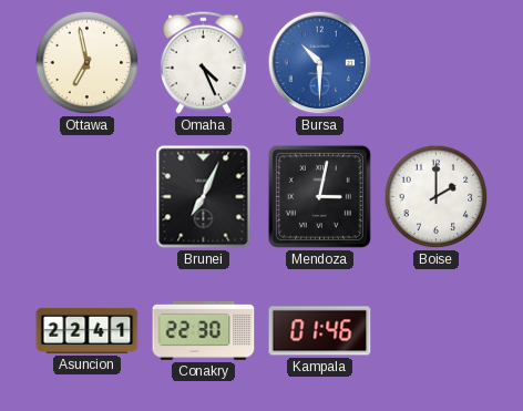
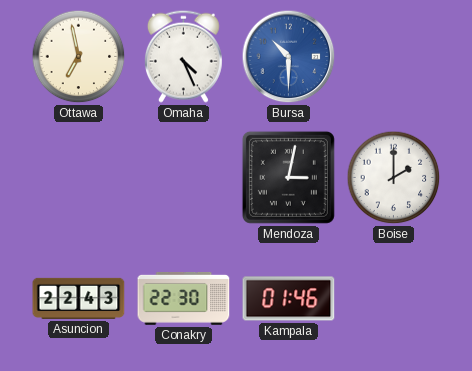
Brunei: 7:04 -> none
Asuncion: 22:41 -> 22:43
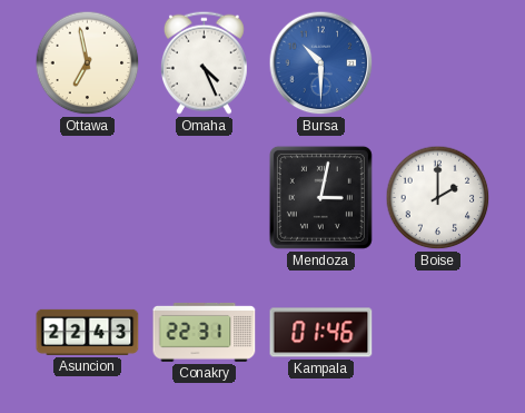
Conakry: 22:30 -> 22:31
